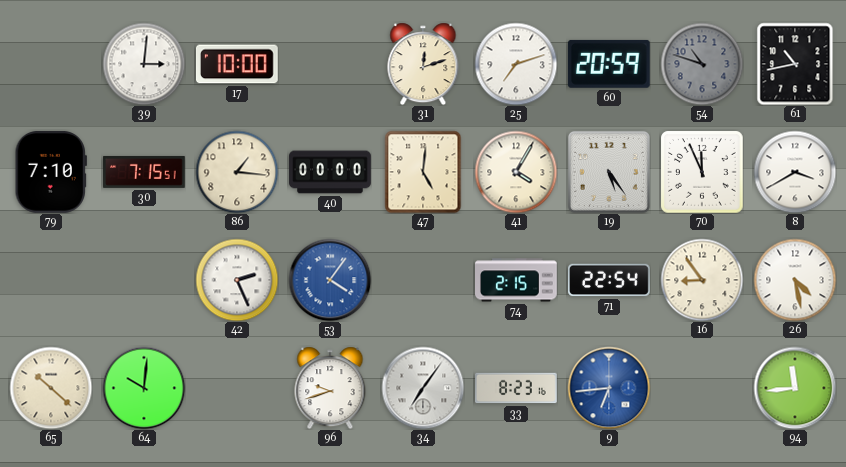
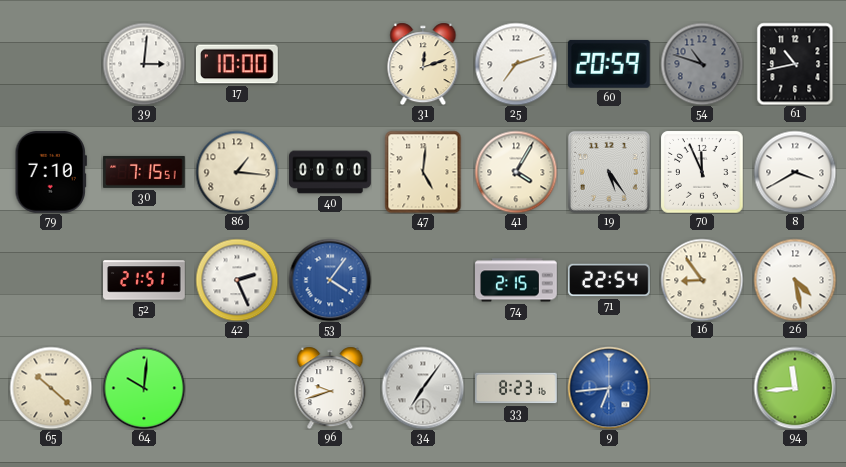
52: none -> 21:51
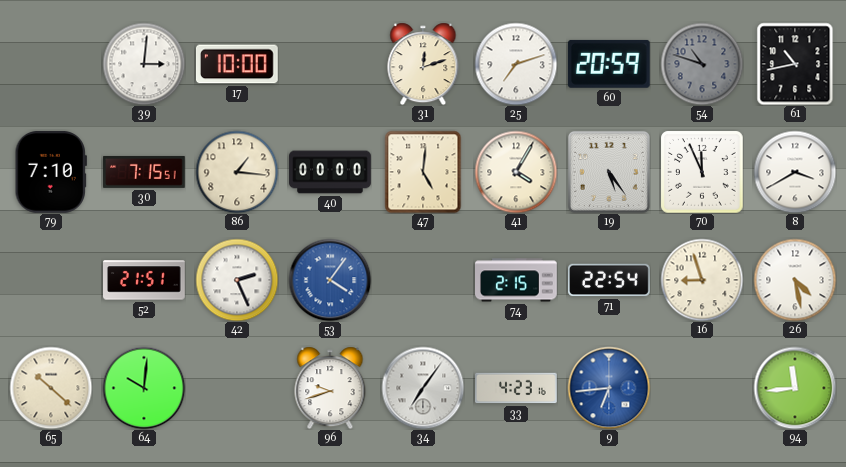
16: 8:54 -> 8:57
33: 8:23 -> 4:23
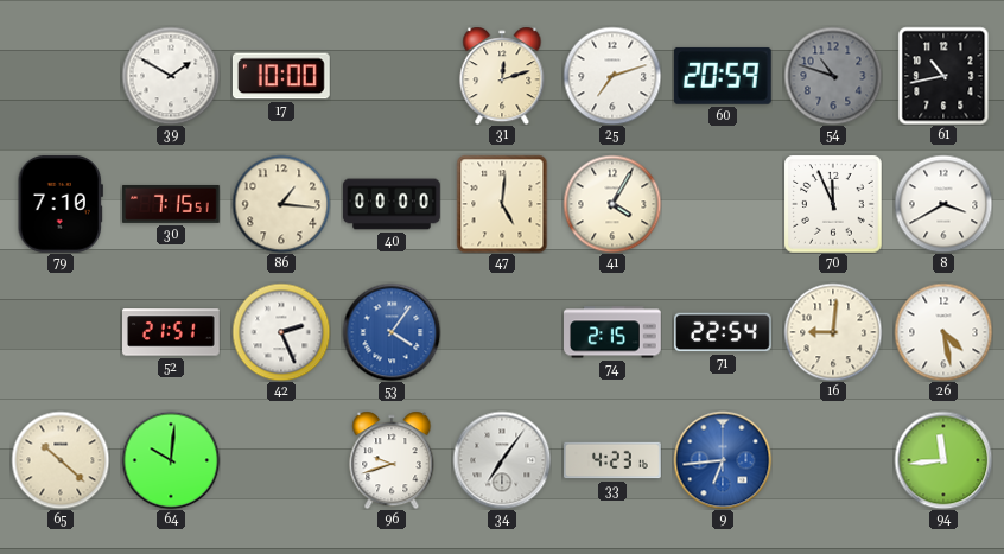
39: 3:01 -> 1:50
19: 5:24 -> none
16: 8:57 -> 9:01
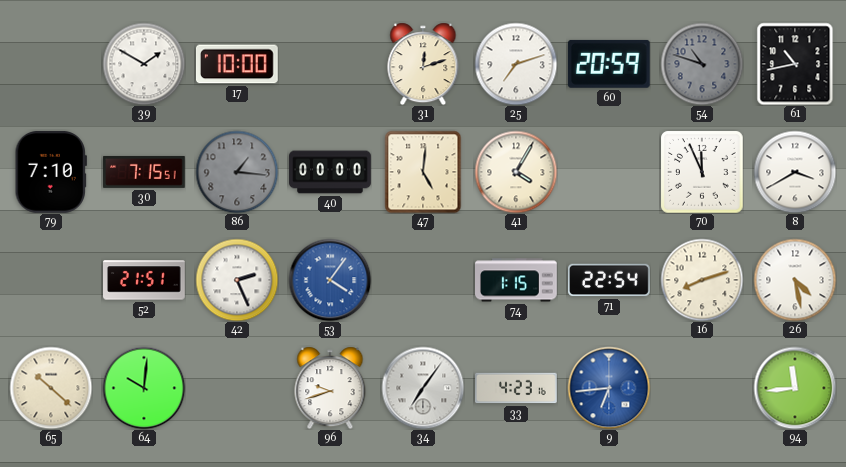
86 dial: cream -> grey
74: 2:15 -> 1:15
16: 9:01 -> 8:12
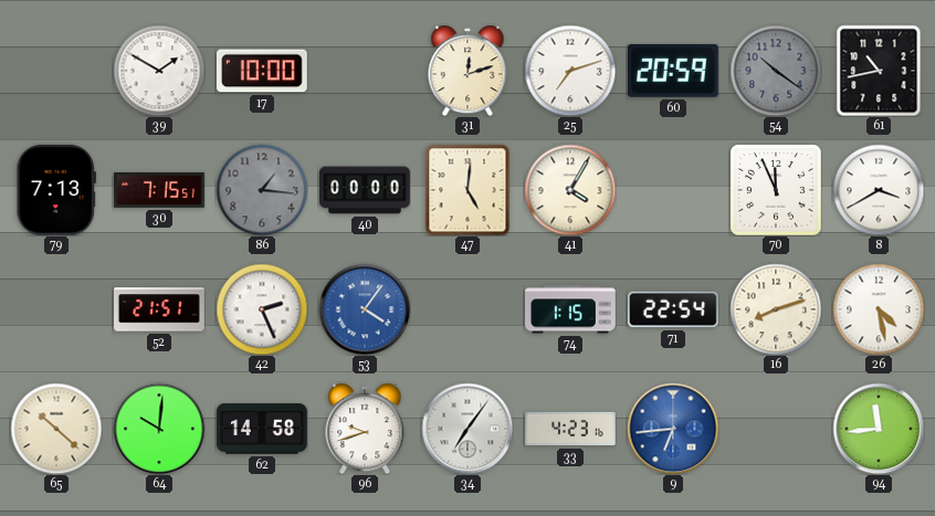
54: 10:48 -> 10:21
79: 7:10 -> 7:13
62: none -> 14:58
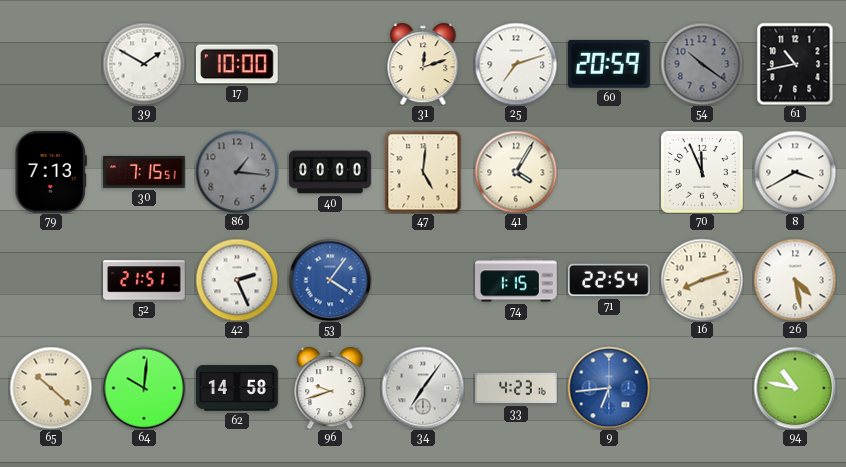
94: 11:44 -> 10:47
